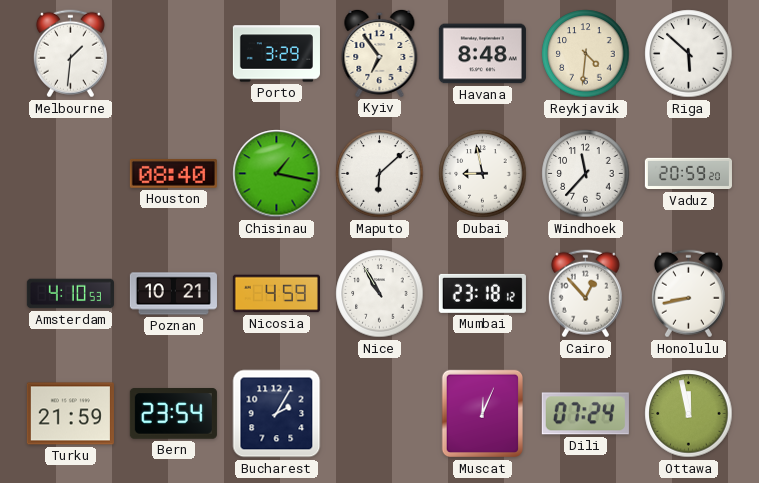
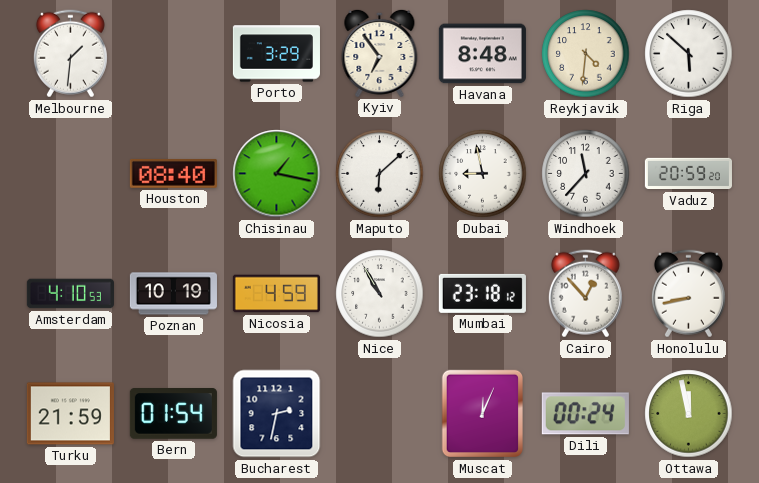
Poznan: 10:21 -> 10:19
Bern: 23:54 -> 01:54
Bucharest: 2:05 -> 2:32
Dili: 07:24 -> 00:24
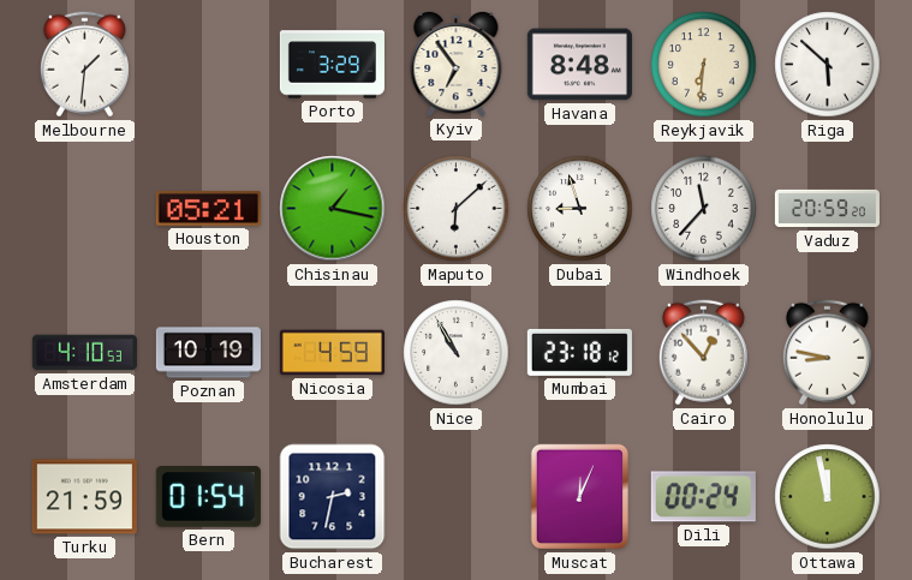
Reykjavik: 4:31 -> 6:31
Houston: 08:40 -> 05:21
Dubai: 8:58 -> 8:57
Honolulu: 8:43 -> 8:47
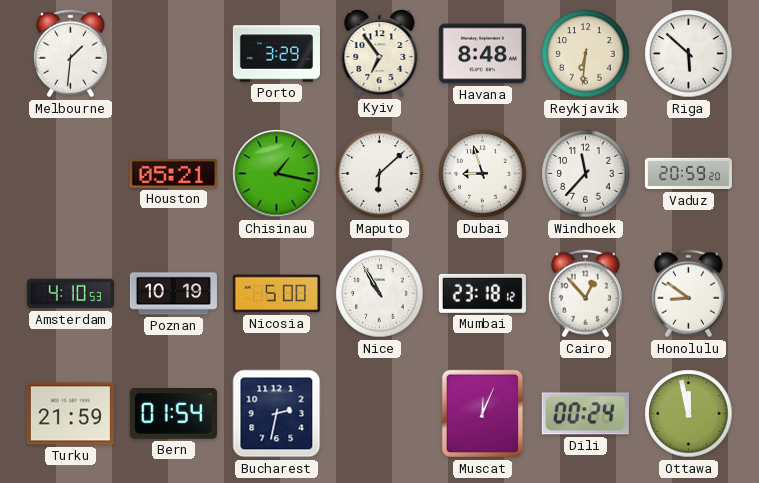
Nicosia: 4:59 -> 5:00
Honolulu: 8:47 -> 8:51
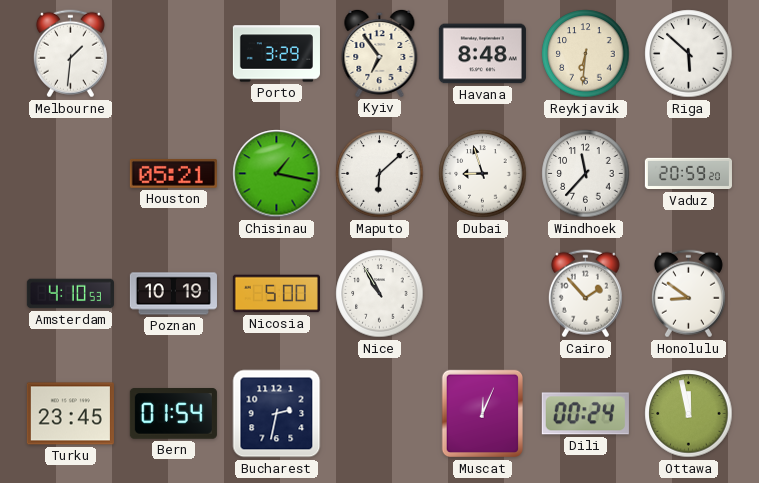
Mumbai: 23:18 -> none
Cairo: 12:53 -> 1:53
Turku: 21:59 -> 23:45
